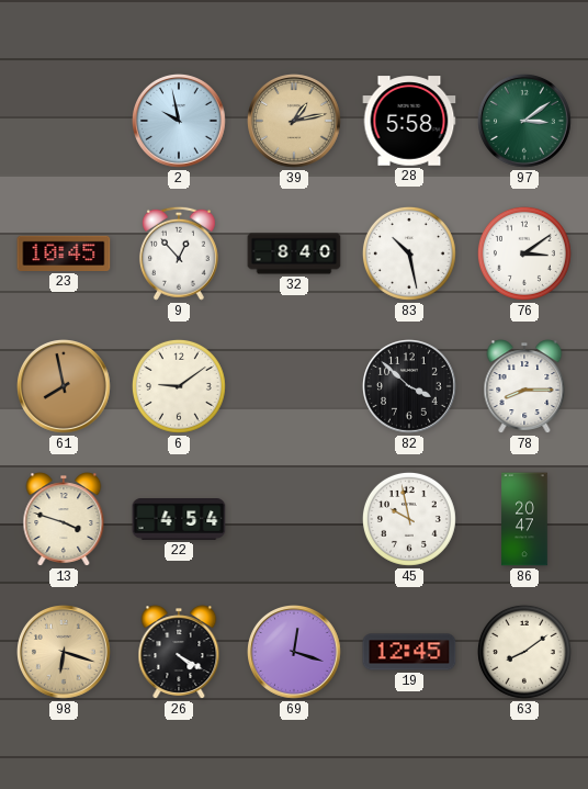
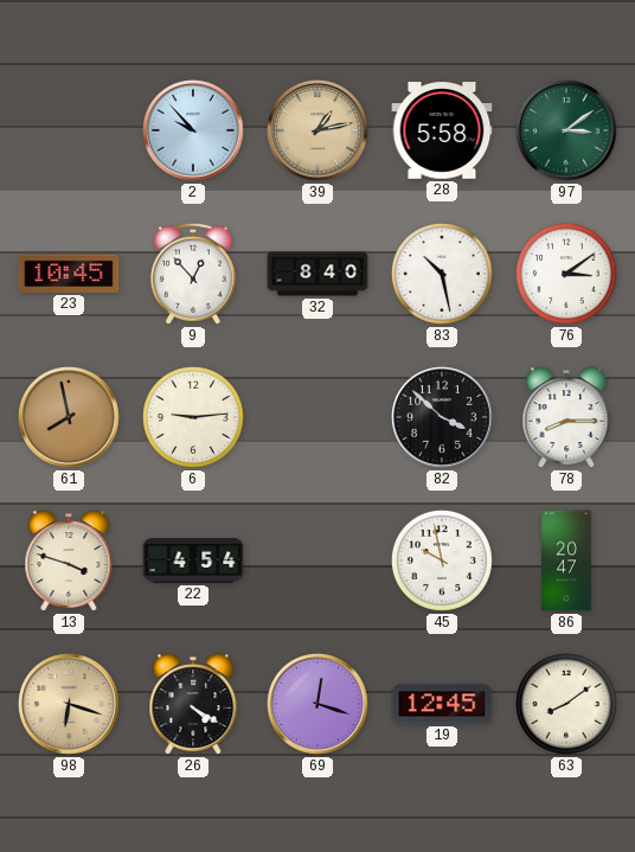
2: 9:58 -> 9:53
6: 9:09 -> 9:14
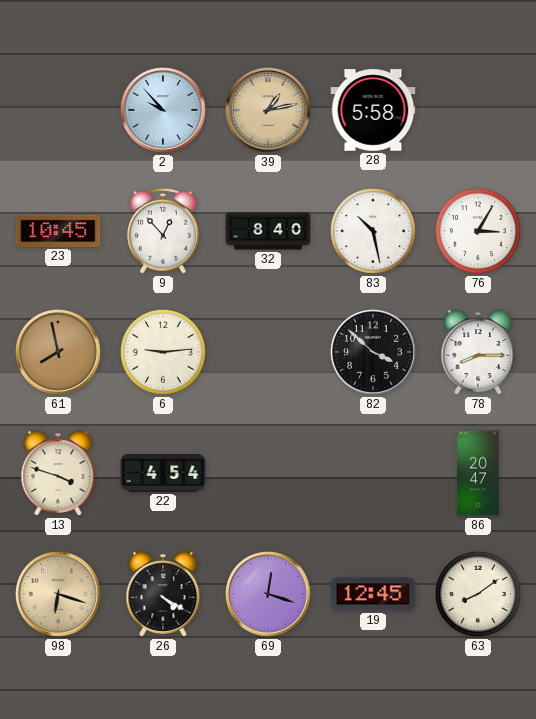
97: 3:09 -> none
76: 3:09 -> 3:05
45: 9:58 -> none
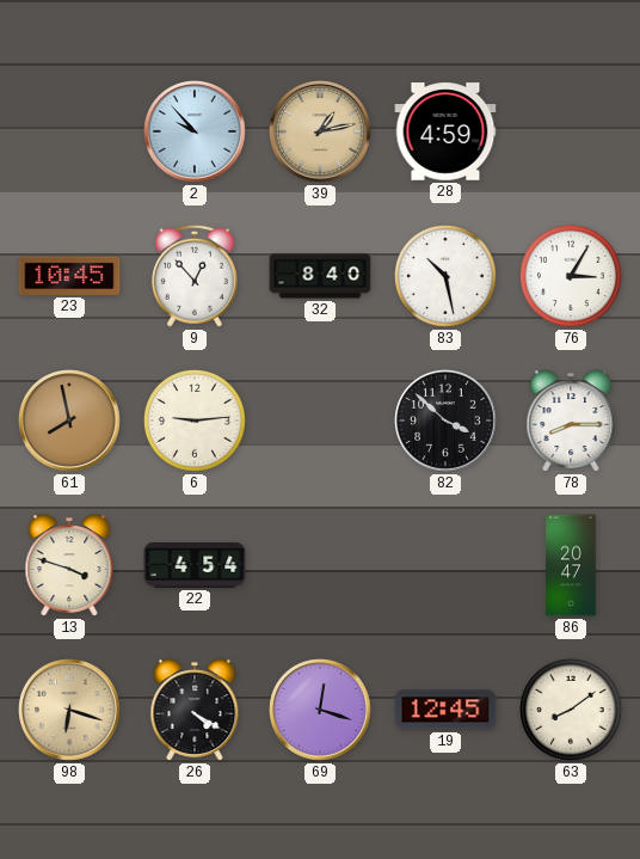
28: 5:58 -> 4:59
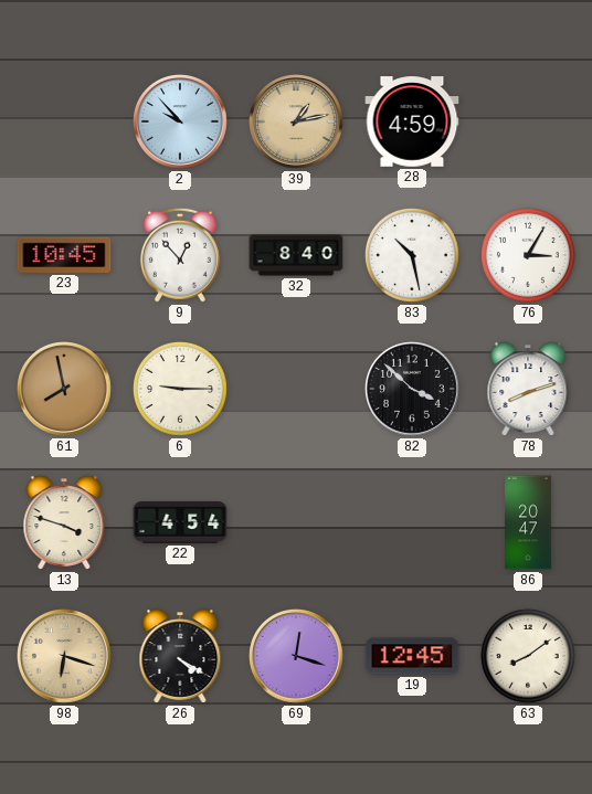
6: 9:14 -> 9:15
78: 8:15 -> 8:12
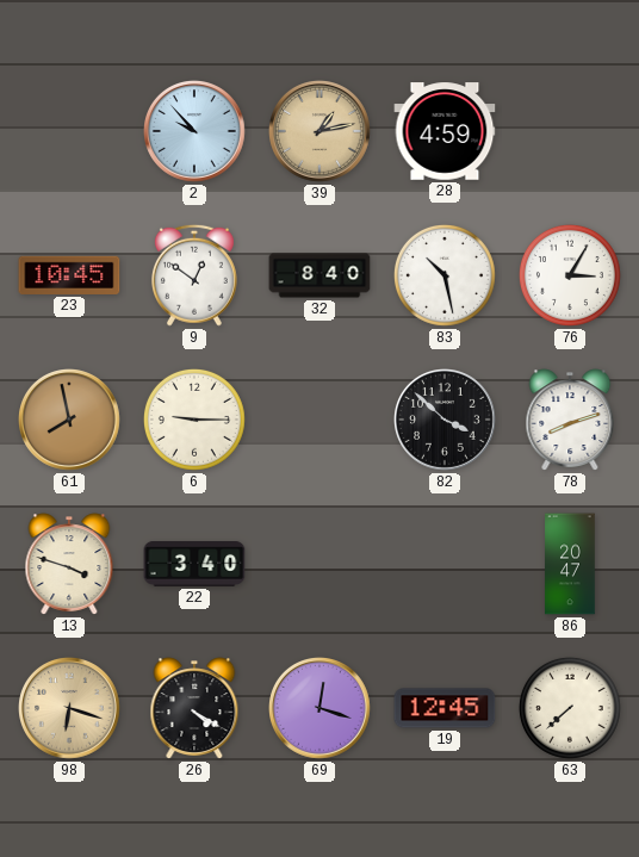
9: 12:53 -> 12:51
22: 4:54 -> 3:40
63: 8:09 -> 7:38
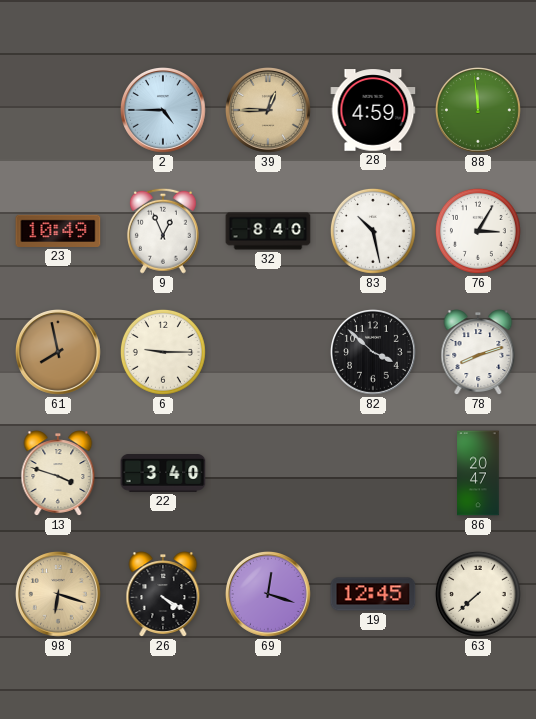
2: 9:53 -> 4:45
39: 1:13 -> 12:45
88: none -> 11:59
23: 10:45 -> 10:49
9: 12:51 -> 12:56
